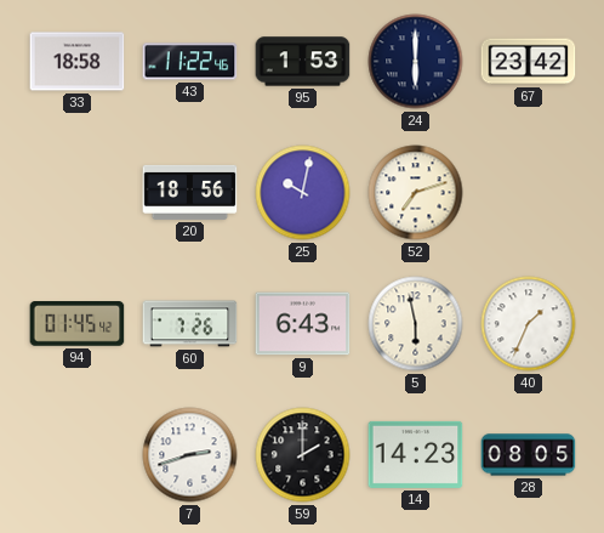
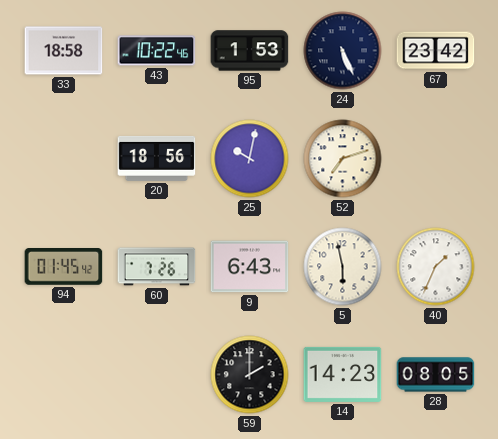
43: 11:22 -> 10:22
24: 6:00 -> 5:26
7: 2:42 -> none
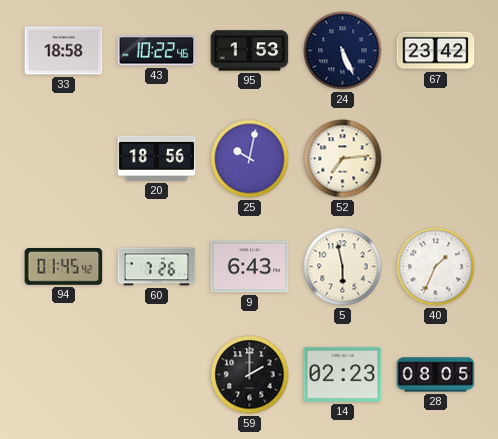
52: 7:12 -> 7:14
14: 14:23 -> 02:23
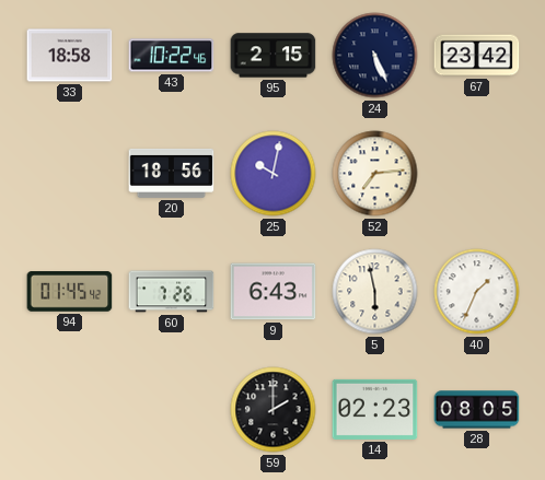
95: 1:53 -> 2:15
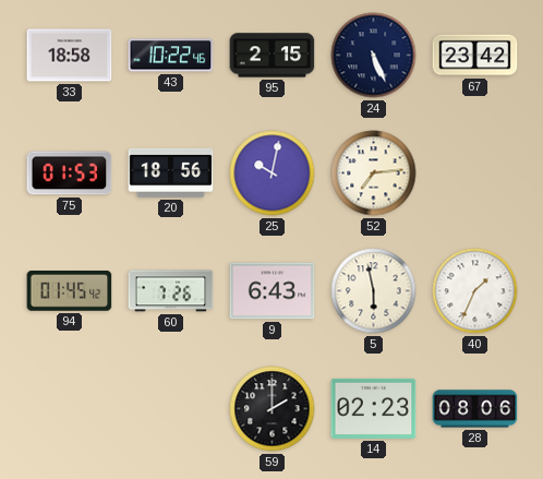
75: none -> 01:53
28: 08:05 -> 08:06
